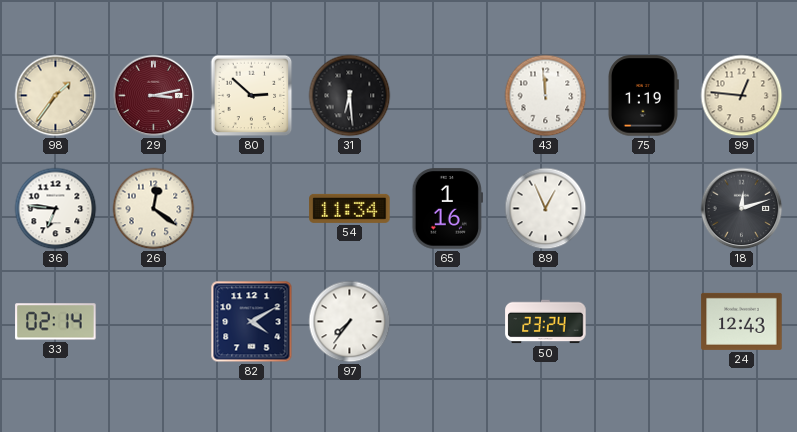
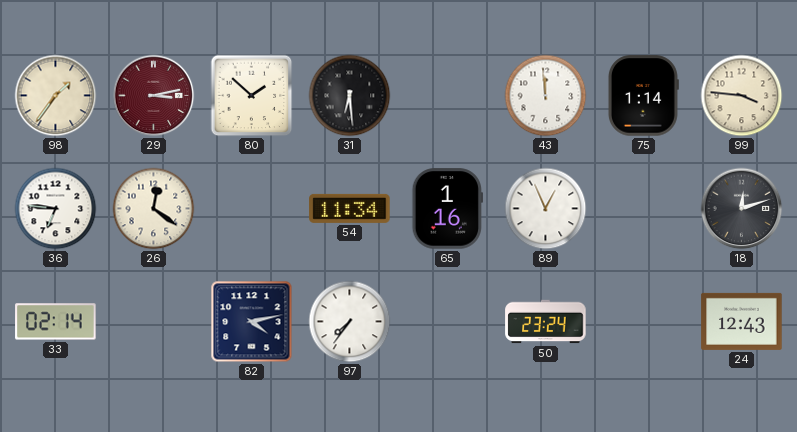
80: 2:52 -> 1:52
75: 1:19 -> 1:14
99: 12:46 -> 3:46
82: 4:10 -> 4:13
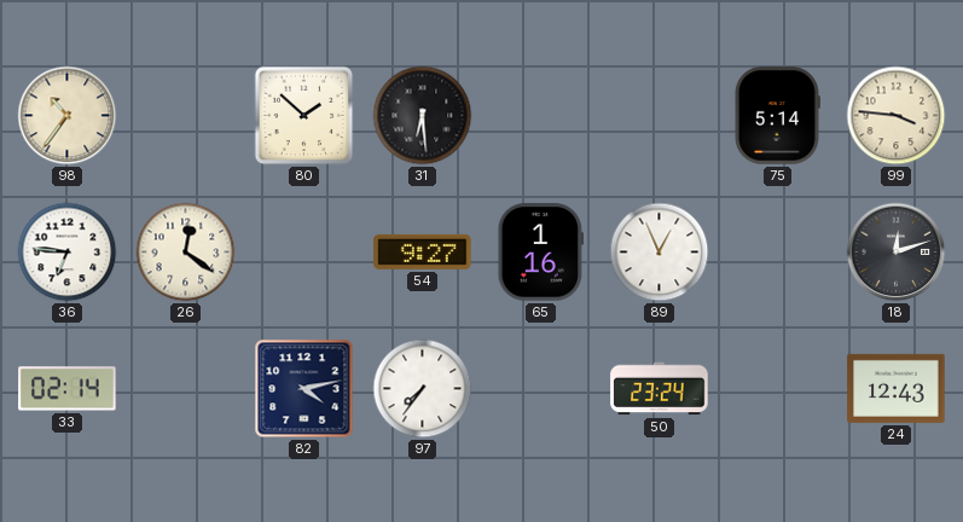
98: 1:36 -> 10:36
29: 3:13 -> none
43: 11:59 -> none
75: 1:14 -> 5:14
54: 11:34 -> 9:27
